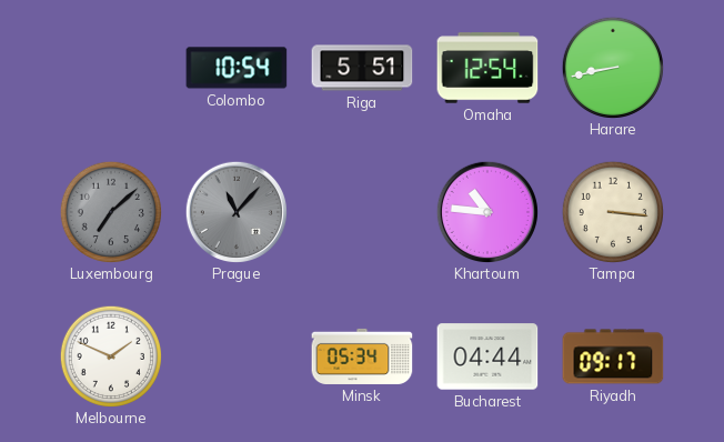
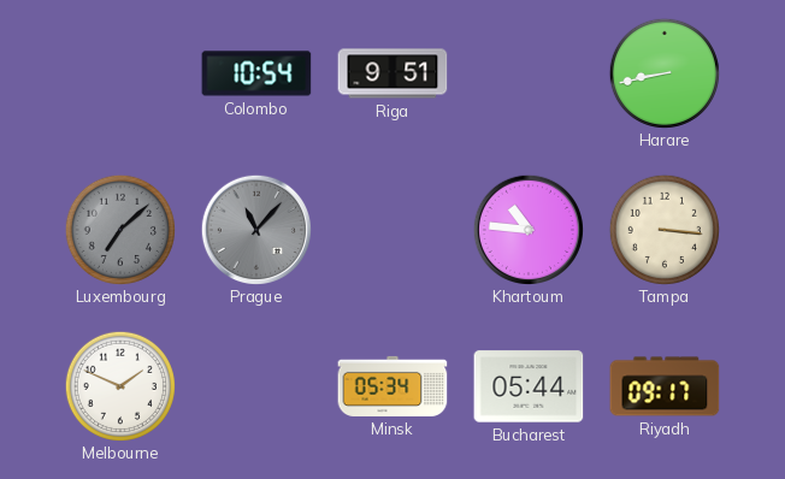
Riga: 5:51 -> 9:51
Omaha: 12:54 -> none
Bucharest: 04:44 -> 05:44
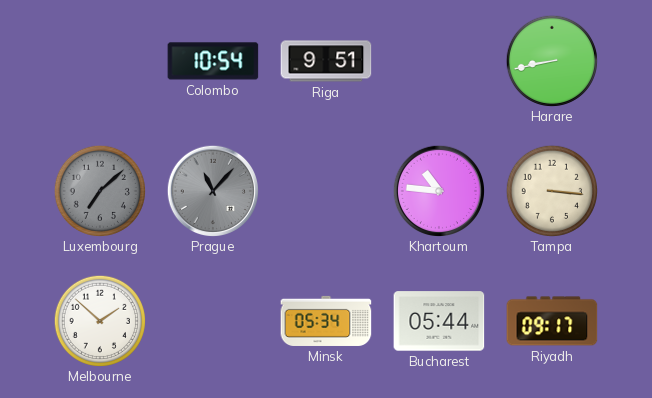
Melbourne: 1:49 -> 1:52
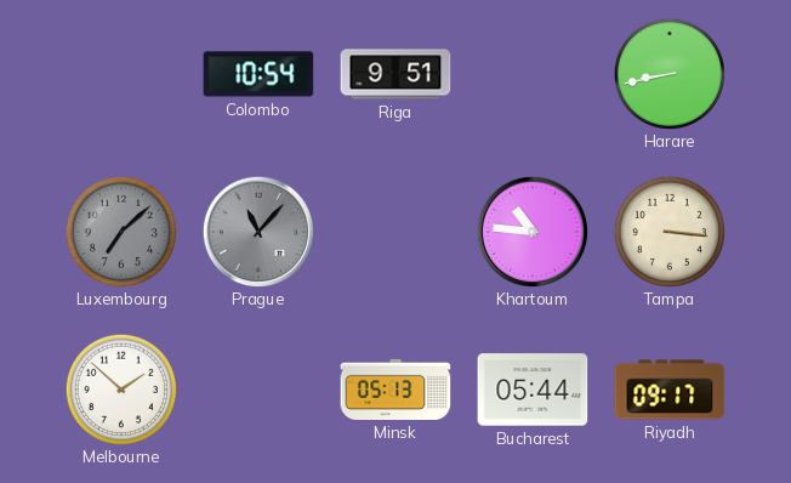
Minsk: 05:34 -> 05:13
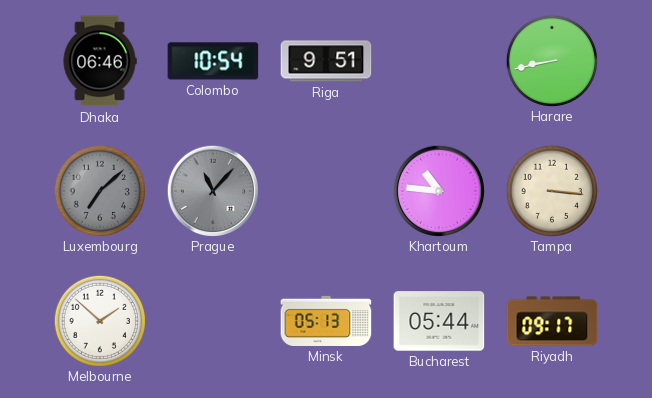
Dhaka: none -> 06:46
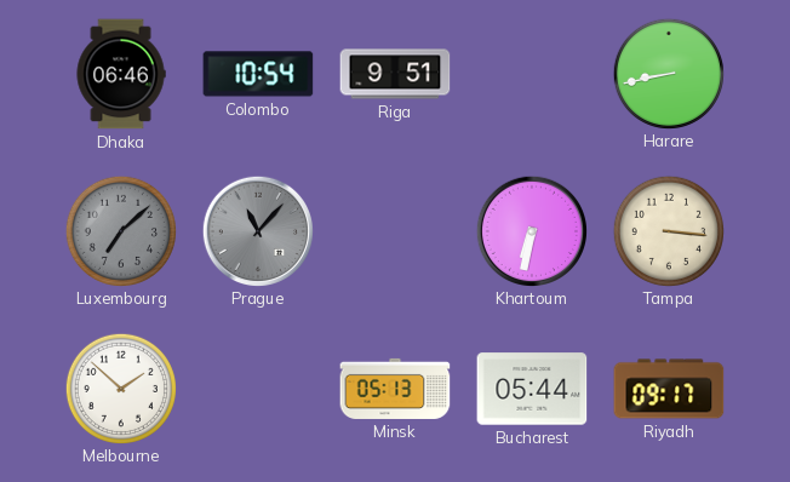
Khartoum: 10:46 -> 6:32
